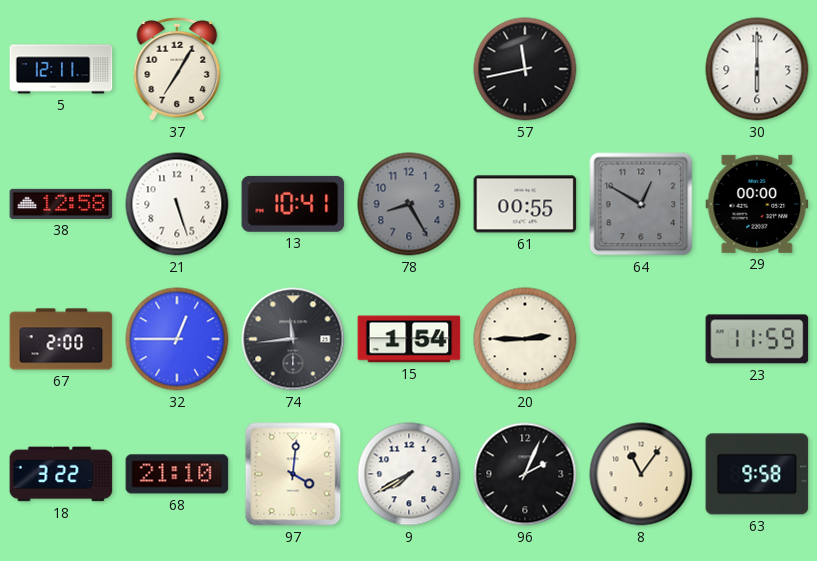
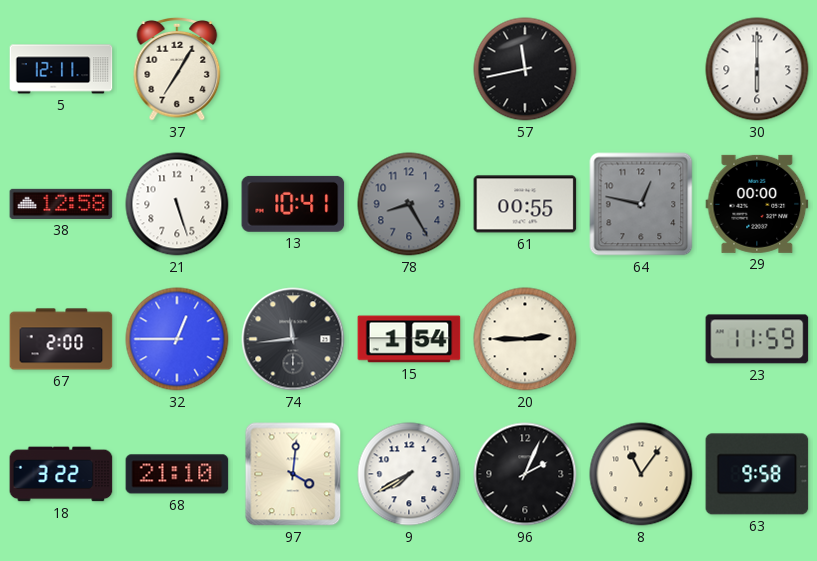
64: 12:50 -> 12:47
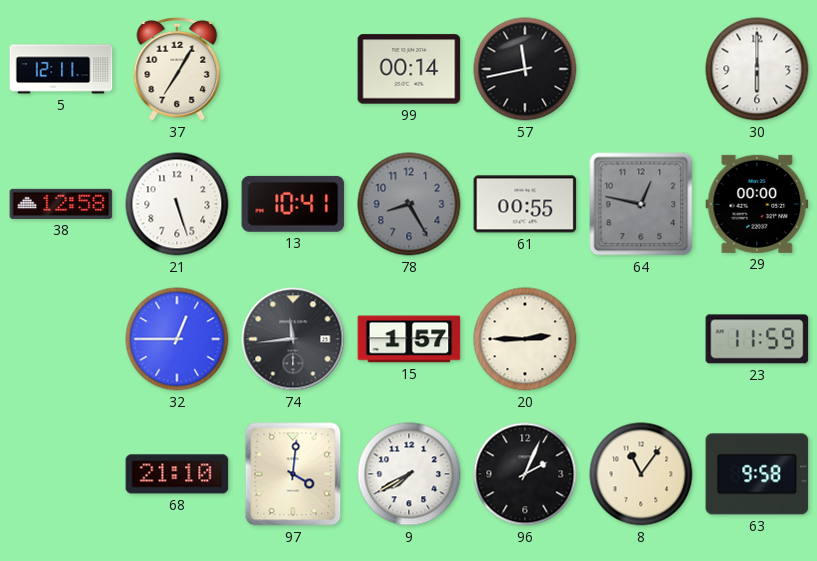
99: none -> 00:14
67: 2:00 -> none
15: 1:54 -> 1:57
18: 3:22 -> none
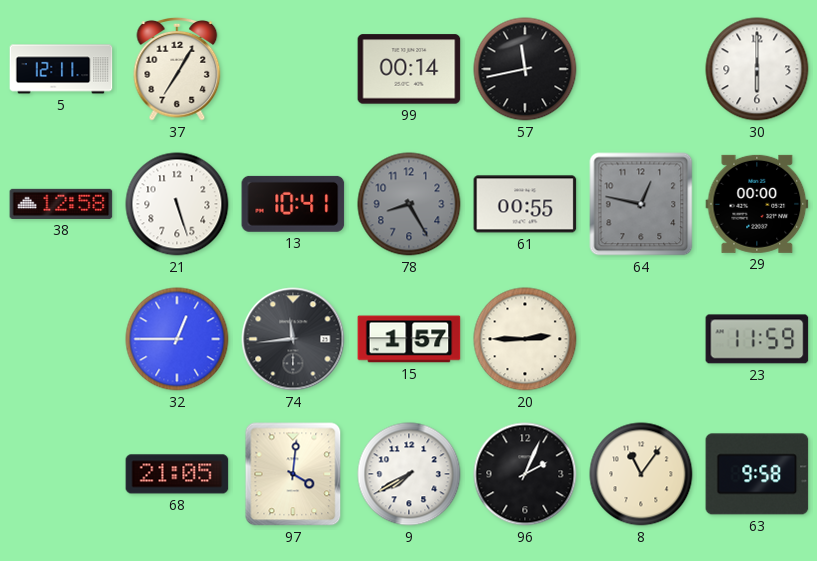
68: 21:10 -> 21:05
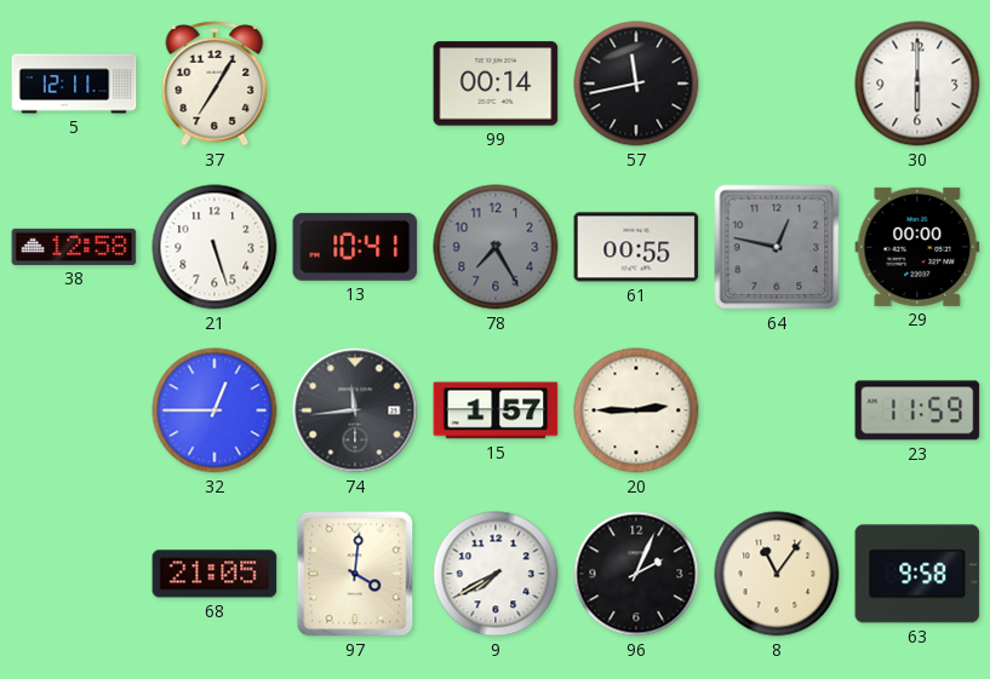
78: 8:25 -> 7:25
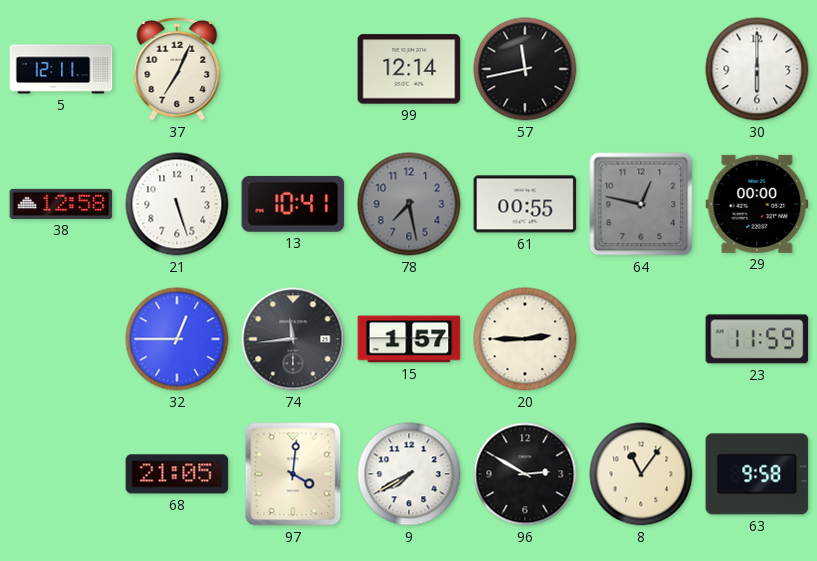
37: 7:05 -> 7:04
99: 00:14 -> 12:14
78: 7:25 -> 7:28
96: 2:04 -> 2:50
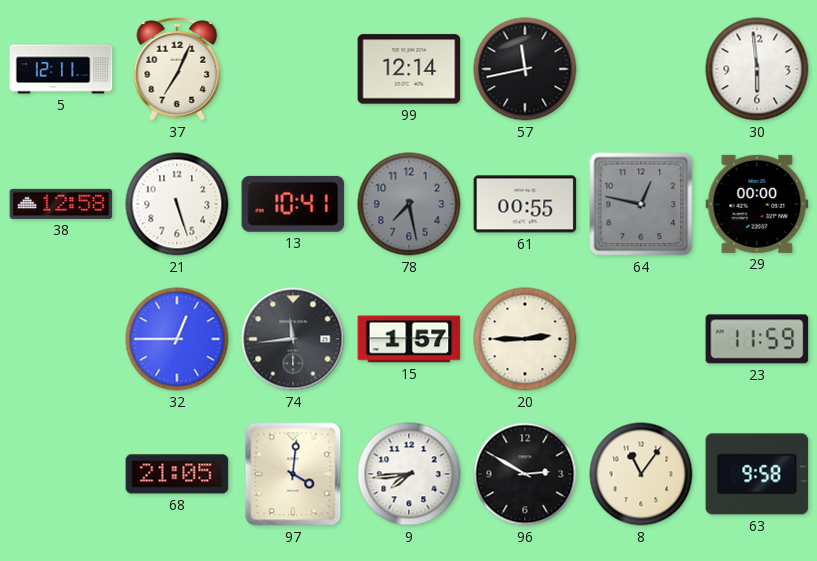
30: 6:00 -> 5:59
9: 7:40 -> 7:44
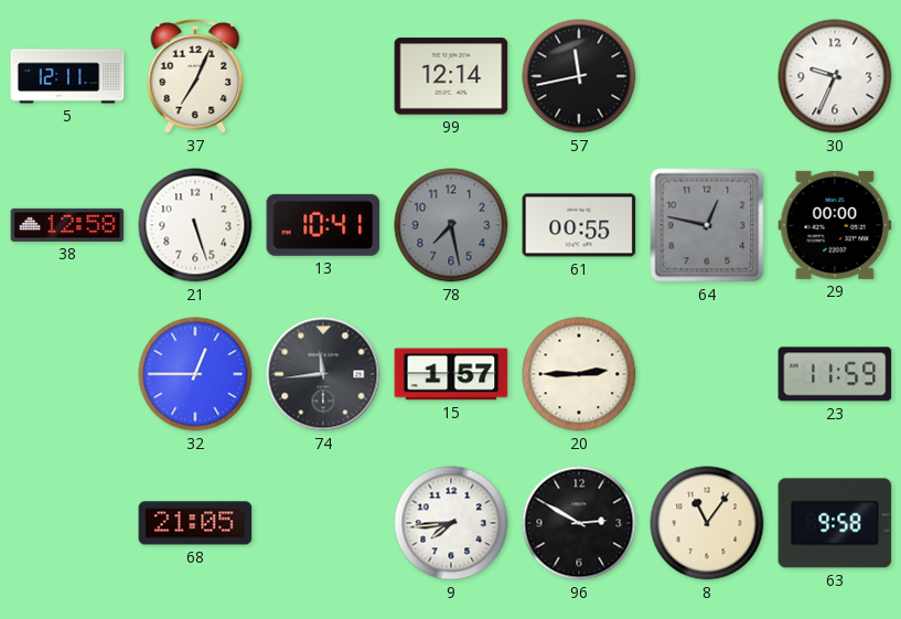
30: 5:59 -> 9:34
97: 4:01 -> none
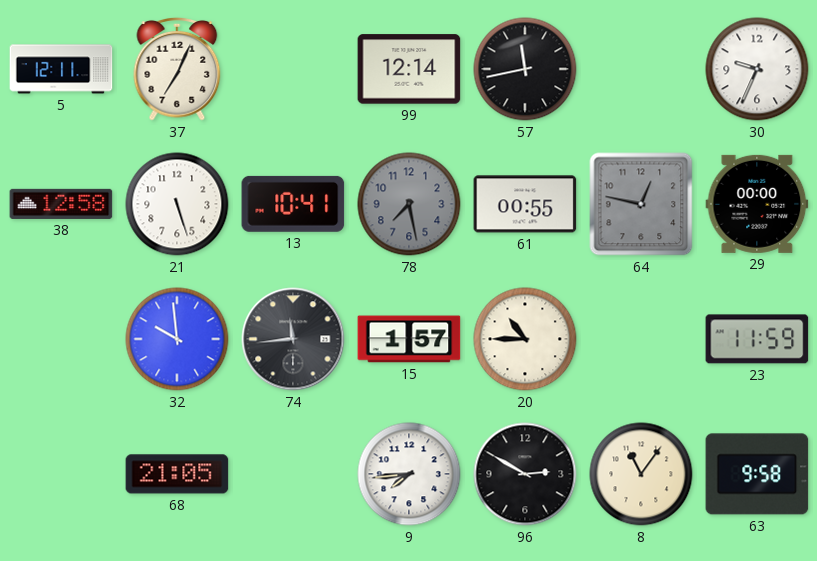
32: 12:45 -> 9:59
20: 2:45 -> 10:45
